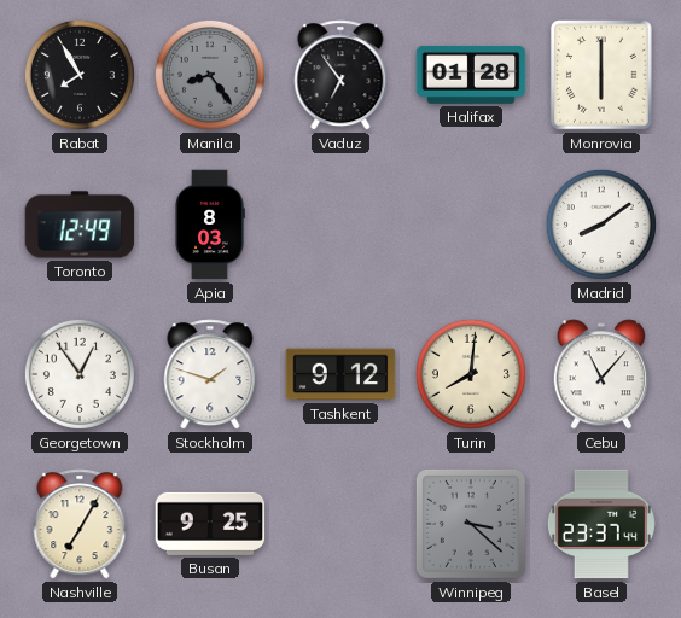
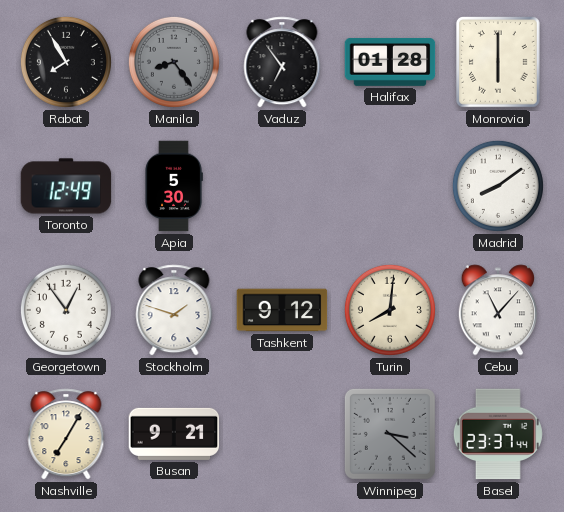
Apia: 8:03 -> 5:30
Busan: 9:25 -> 9:21
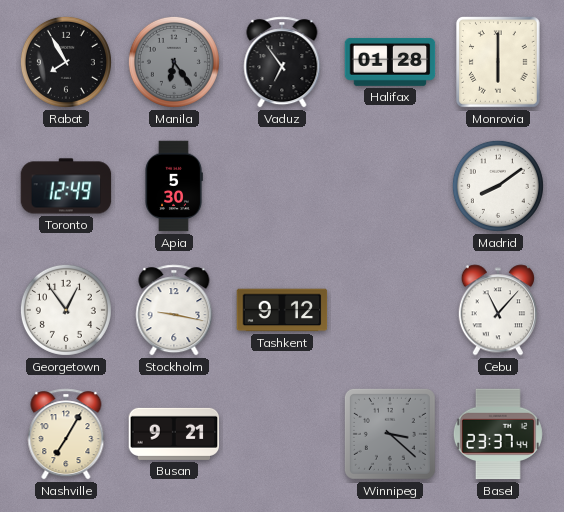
Manila: 8:24 -> 6:24
Stockholm: 1:48 -> 9:17
Turin: 8:01 -> none
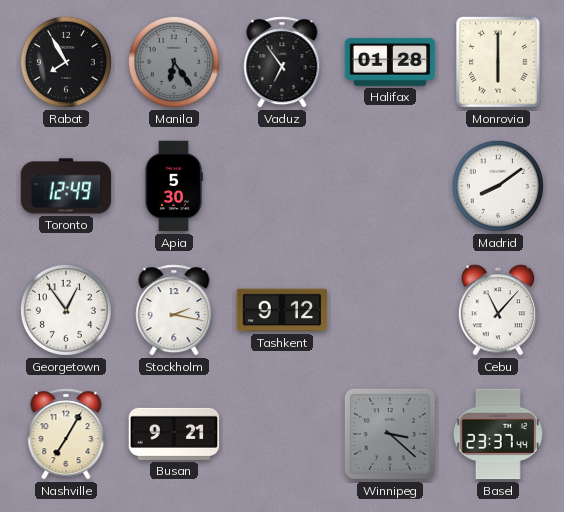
Stockholm: 9:17 -> 2:17
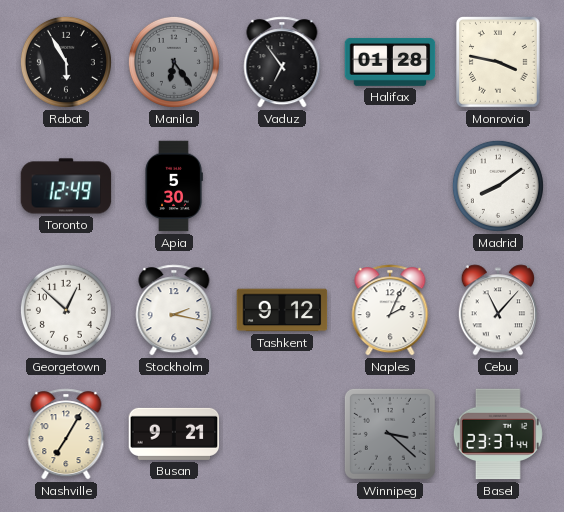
Rabat: 7:55 -> 5:55
Monrovia: 6:00 -> 3:47
Georgetown: 12:54 -> 12:52
Naples: none -> 2:04
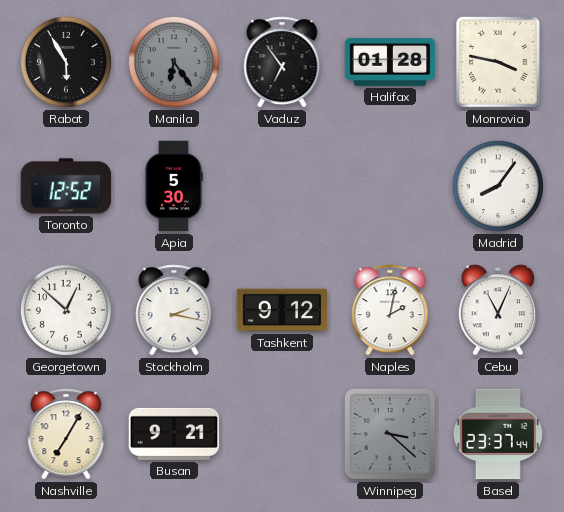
Toronto: 12:49 -> 12:52
Madrid: 8:09 -> 8:06
Naples: 2:04 -> 2:02
Cebu: 11:07 -> 11:04
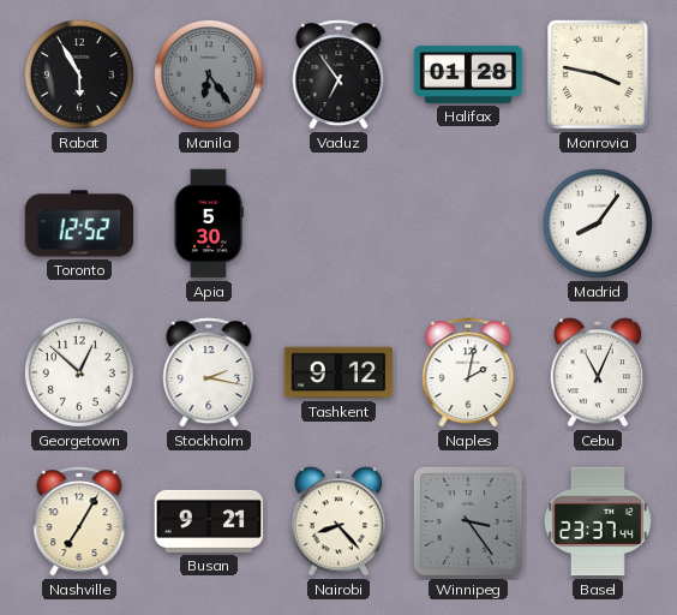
Nairobi: none -> 8:23
Winnipeg: 3:22 -> 3:24
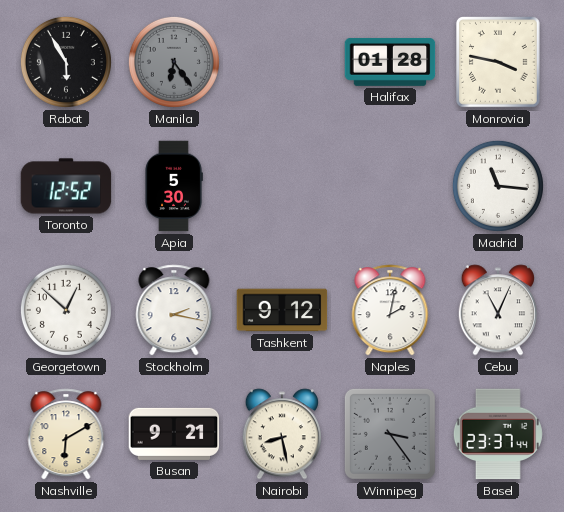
Vaduz: 6:54 -> none
Madrid: 8:06 -> 11:16
Nashville: 7:05 -> 6:10
Nairobi: 8:23 -> 8:28
